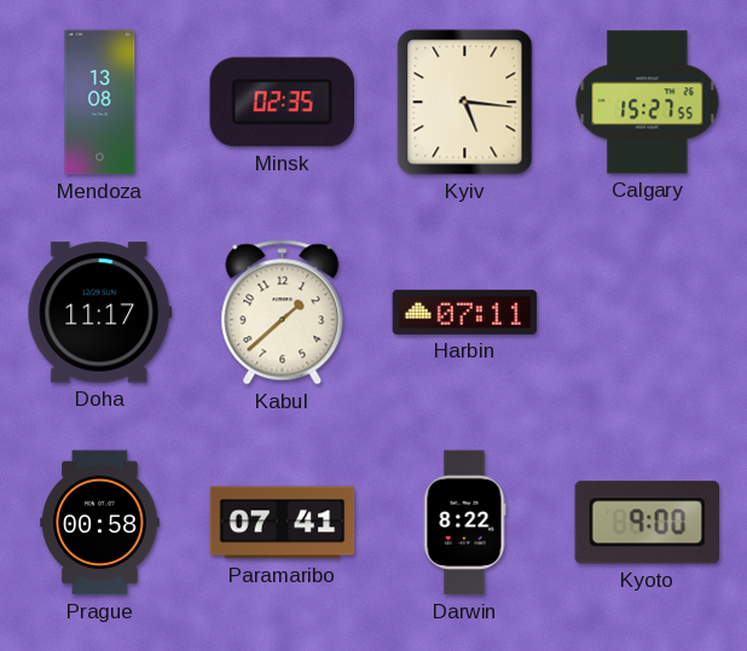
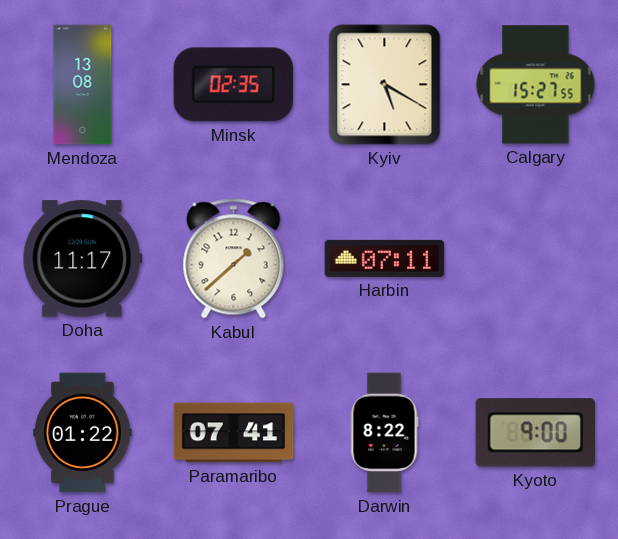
Kyiv: 5:16 -> 5:20
Prague: 00:58 -> 01:22
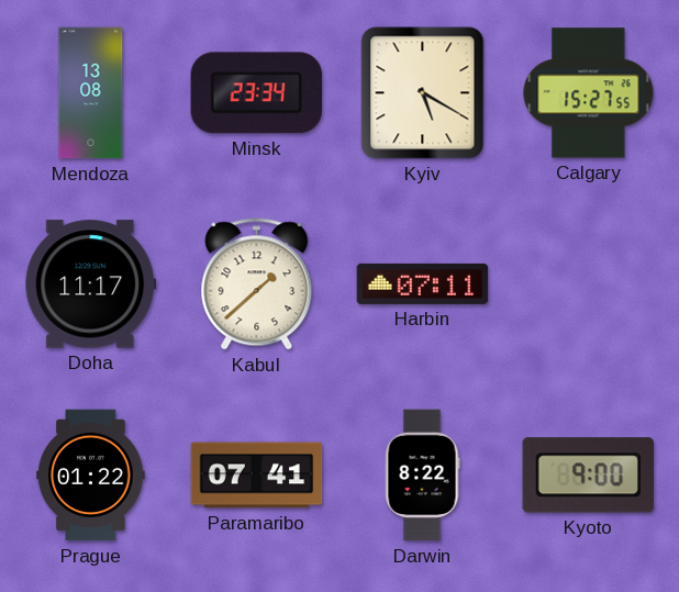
Minsk: 02:35 -> 23:34
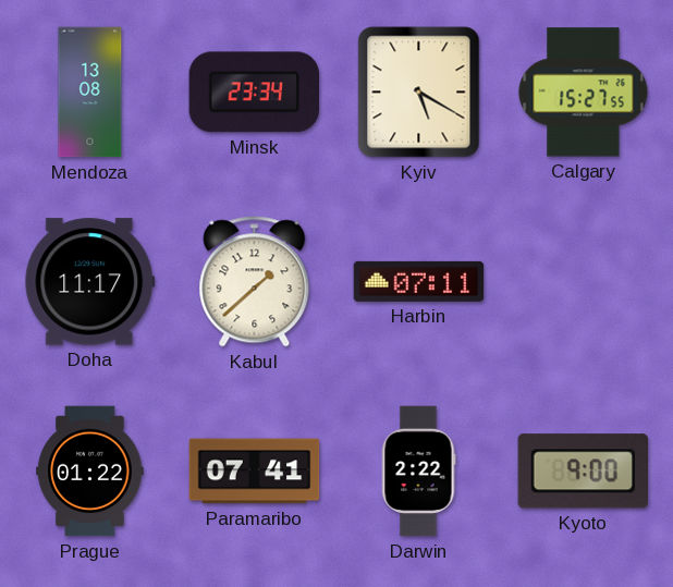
Darwin: 8:22 -> 2:22
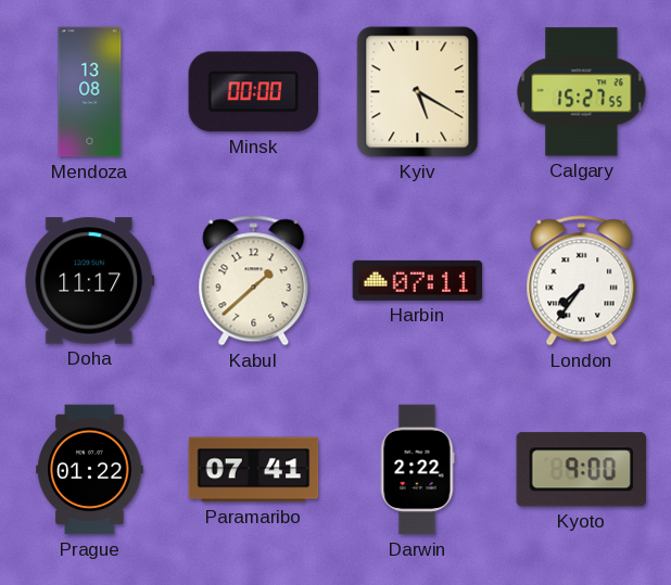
Minsk: 23:34 -> 00:00
London: none -> 7:36
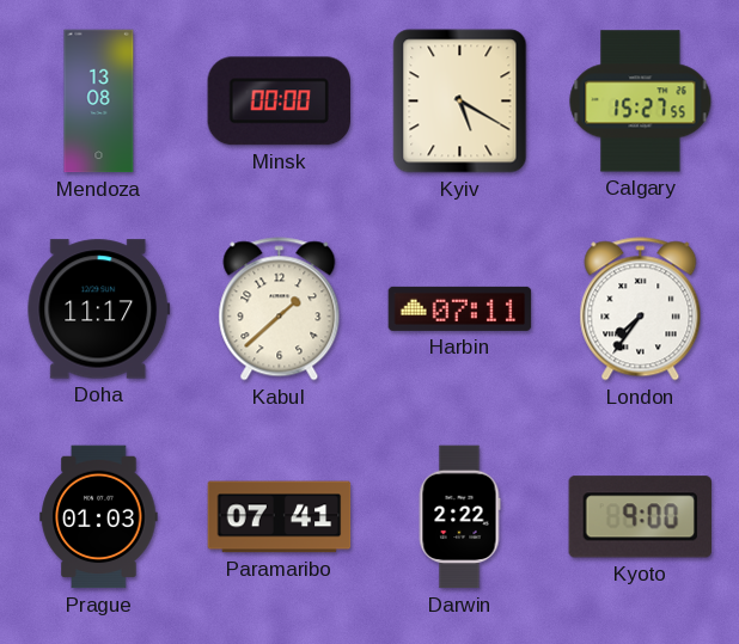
Prague: 01:22 -> 01:03
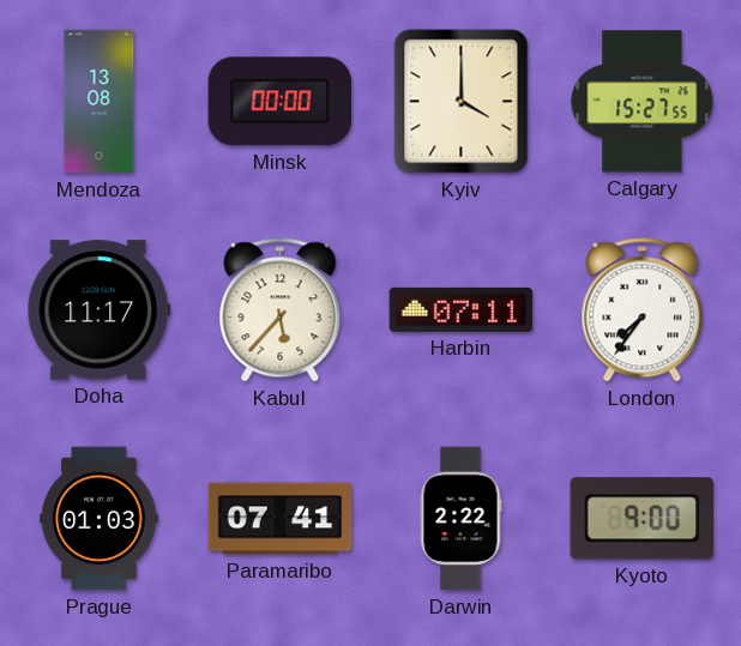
Kyiv: 5:20 -> 4:00
Kabul: 1:38 -> 5:37
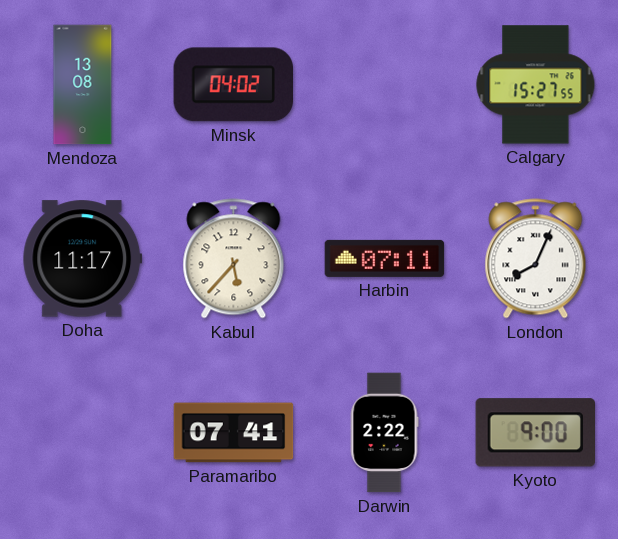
Minsk: 00:00 -> 04:02
Kyiv: 4:00 -> none
London: 7:36 -> 8:04
Prague: 01:03 -> none
